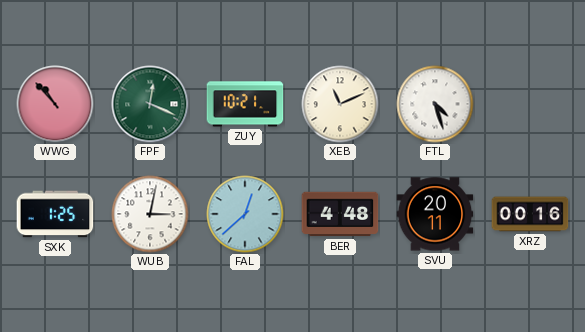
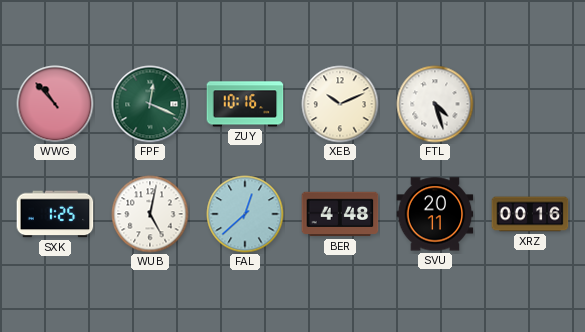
ZUY: 10:21 -> 10:16
XEB: 11:11 -> 10:11
WUB: 3:02 -> 5:02
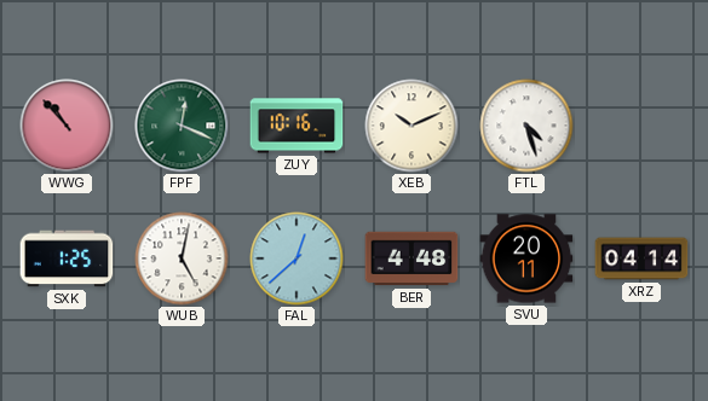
XRZ: 00:16 -> 04:14
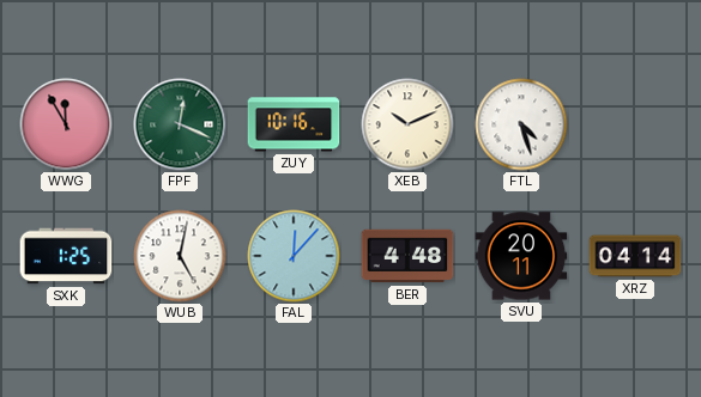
WWG: 10:53 -> 11:55
FAL: 12:38 -> 12:07
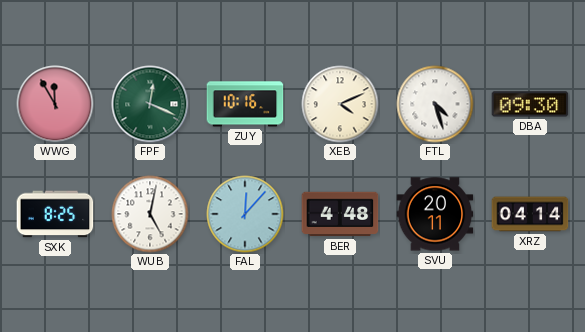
XEB: 10:11 -> 4:11
DBA: none -> 09:30
SXK: 1:25 -> 8:25
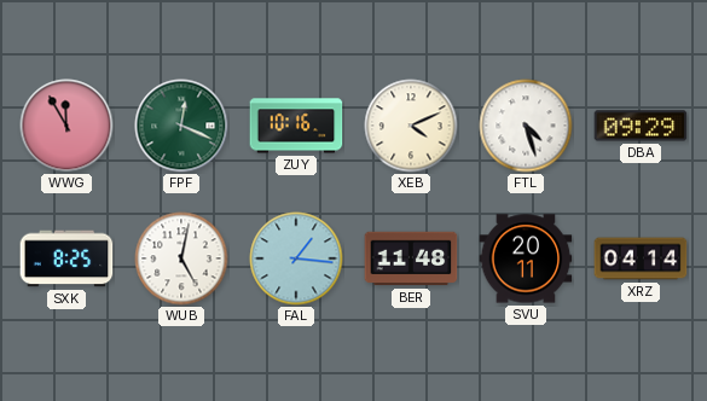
DBA: 09:30 -> 09:29
FAL: 12:07 -> 1:16
BER: 4:48 -> 11:48
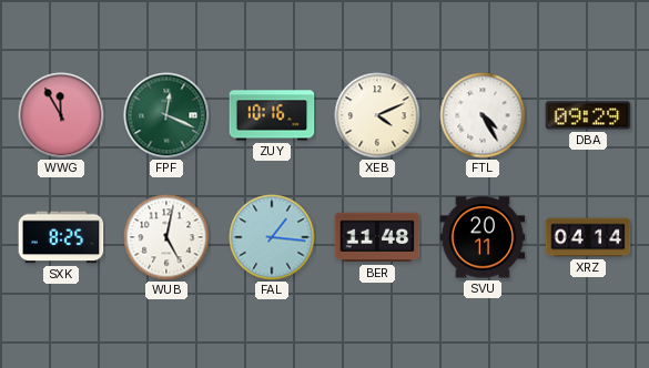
FTL: 4:27 -> 4:25
